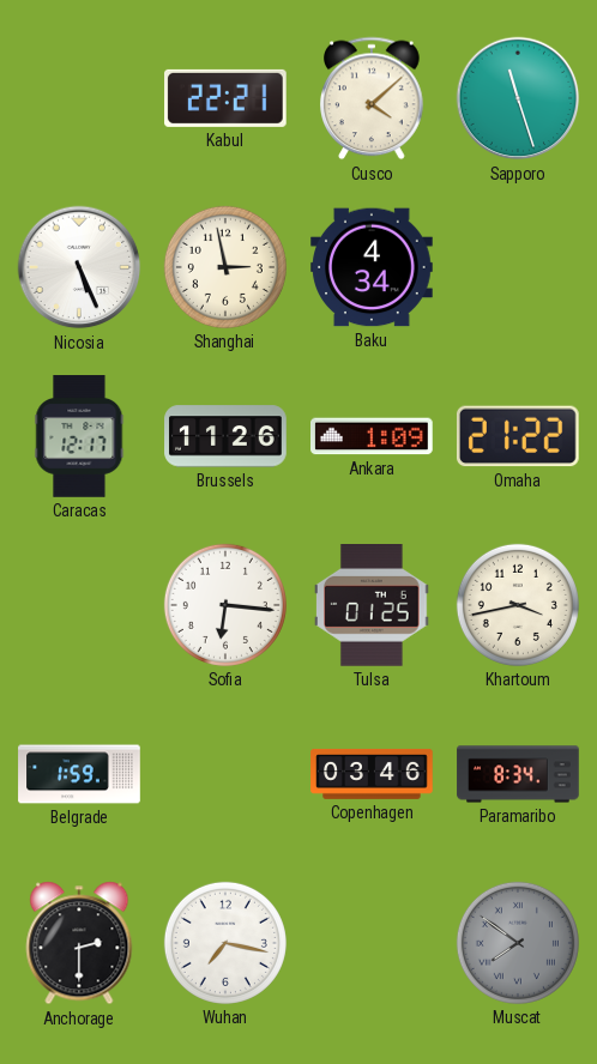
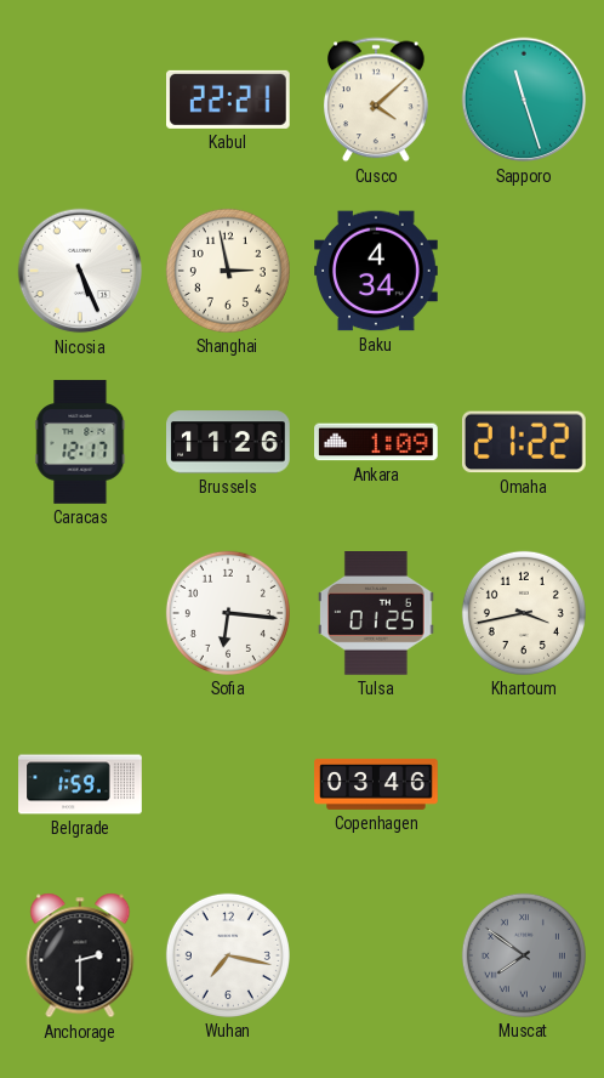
Paramaribo: 8:34 -> none
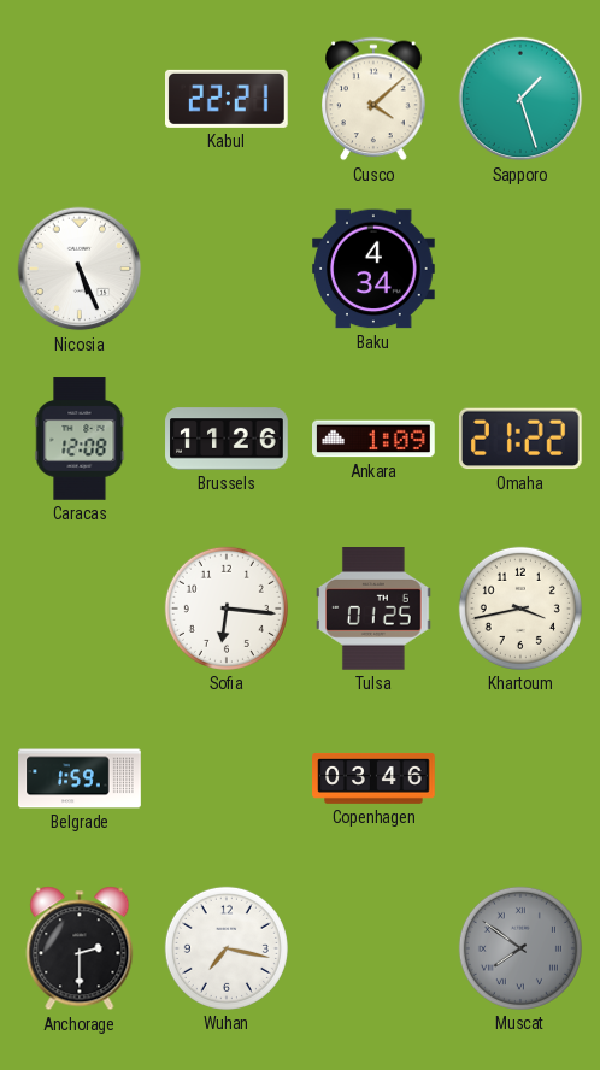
Sapporo: 11:27 -> 1:27
Shanghai: 2:58 -> none
Caracas: 12:17 -> 12:08
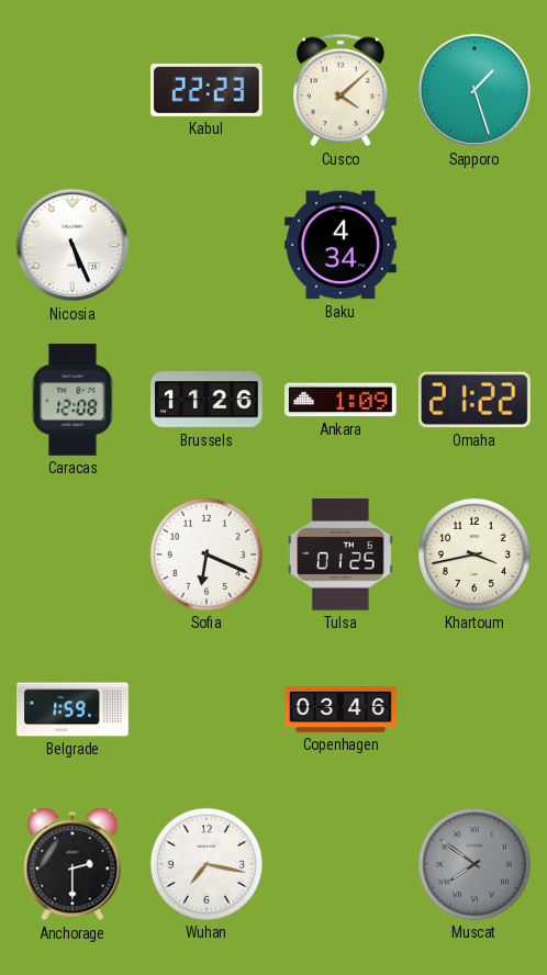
Kabul: 22:21 -> 22:23
Sofia: 6:16 -> 6:19
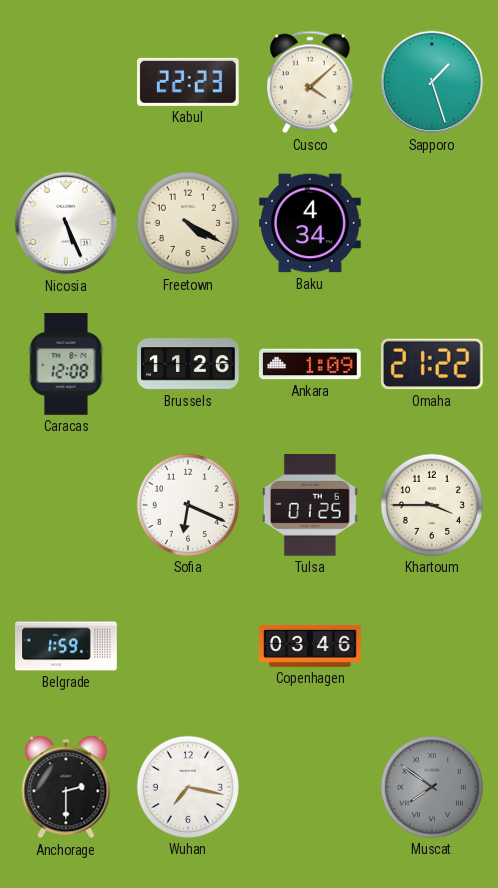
Freetown: none -> 4:20
Khartoum: 3:43 -> 3:45
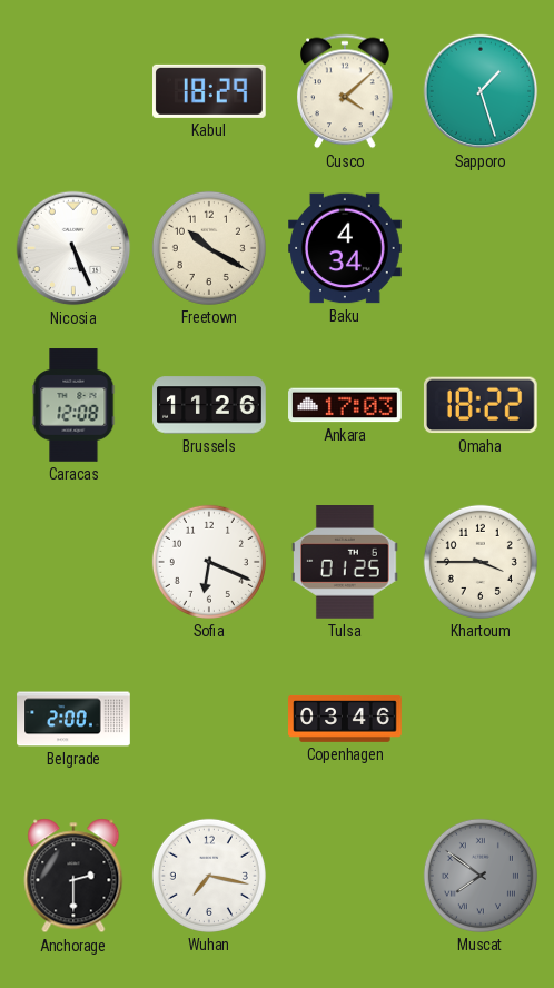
Kabul: 22:23 -> 18:29
Freetown: 4:20 -> 10:20
Ankara: 1:09 -> 17:03
Omaha: 21:22 -> 18:22
Belgrade: 1:59 -> 2:00
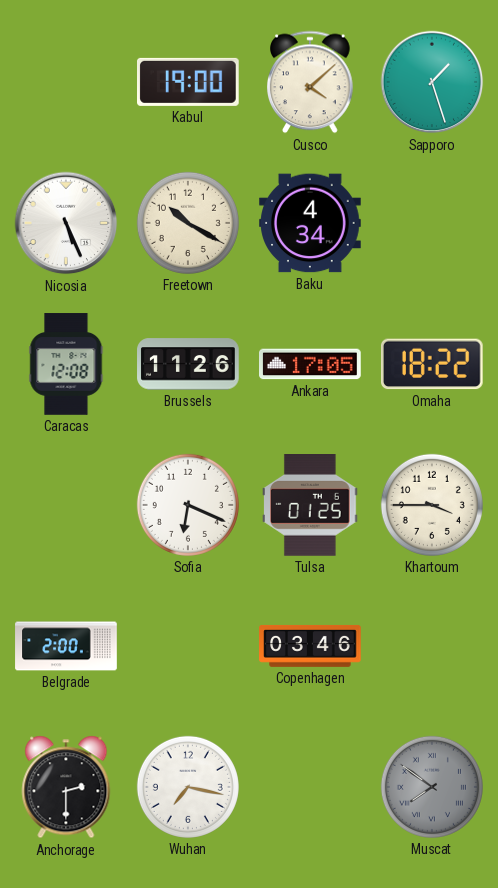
Kabul: 18:29 -> 19:00
Ankara: 17:03 -> 17:05
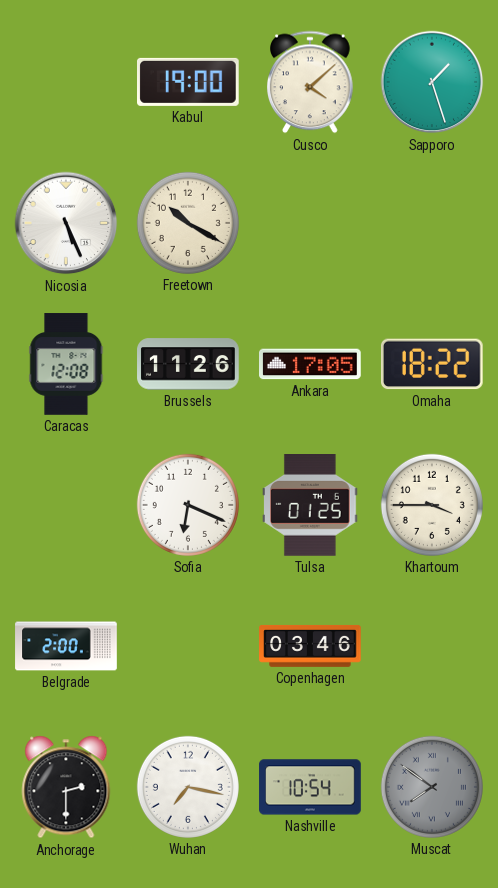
Baku: 4:34 -> none
Nashville: none -> 10:54
